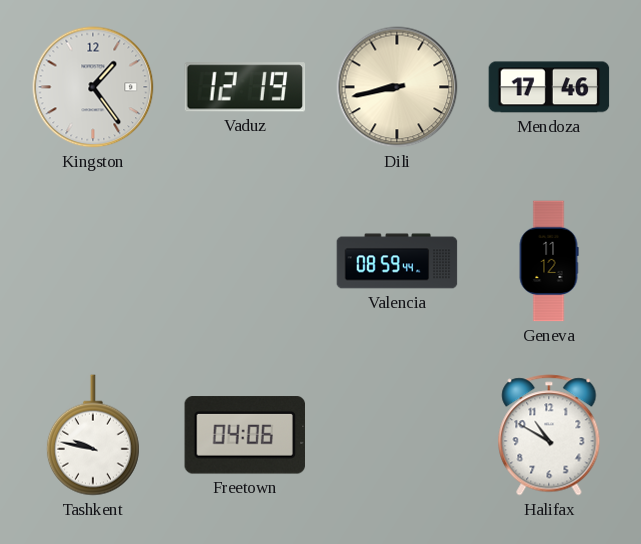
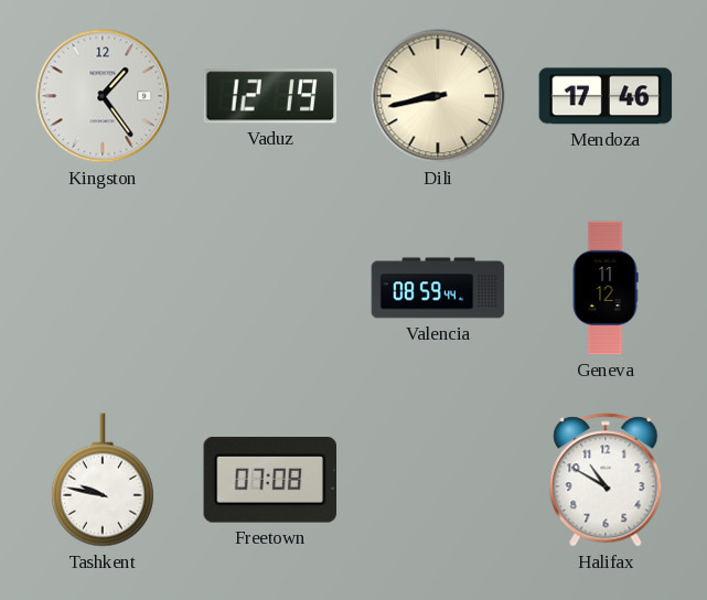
Freetown: 04:06 -> 07:08
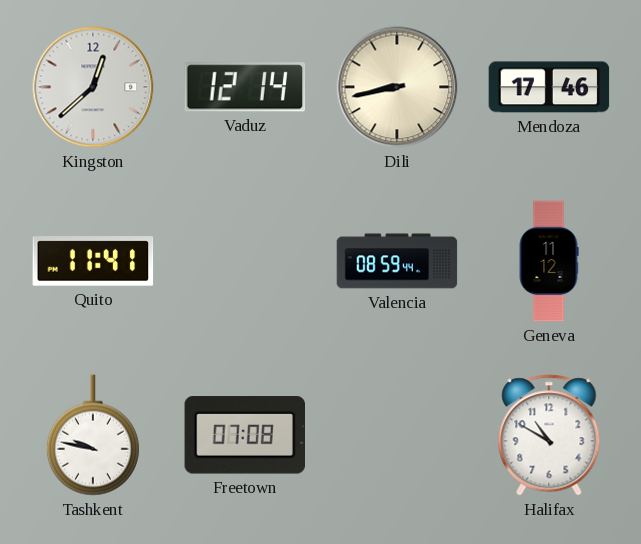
Kingston: 1:24 -> 12:38
Vaduz: 12:19 -> 12:14
Quito: none -> 11:41
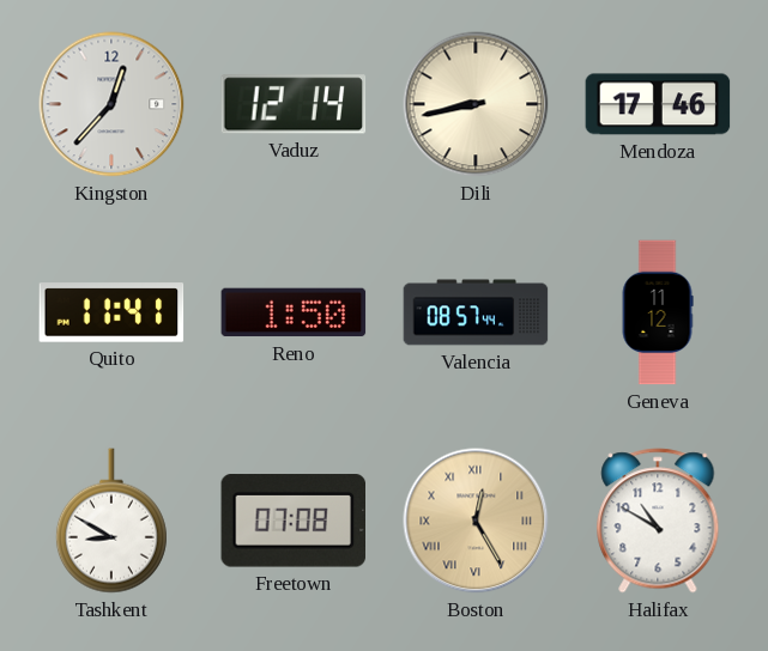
Kingston: 12:38 -> 12:37
Reno: none -> 1:50
Valencia: 08:59 -> 08:57
Tashkent: 9:47 -> 8:50
Boston: none -> 12:25
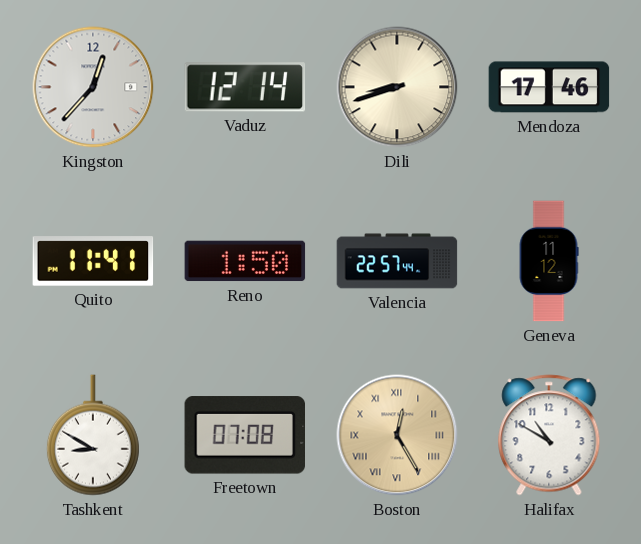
Dili: 8:43 -> 8:42
Valencia: 08:57 -> 22:57
